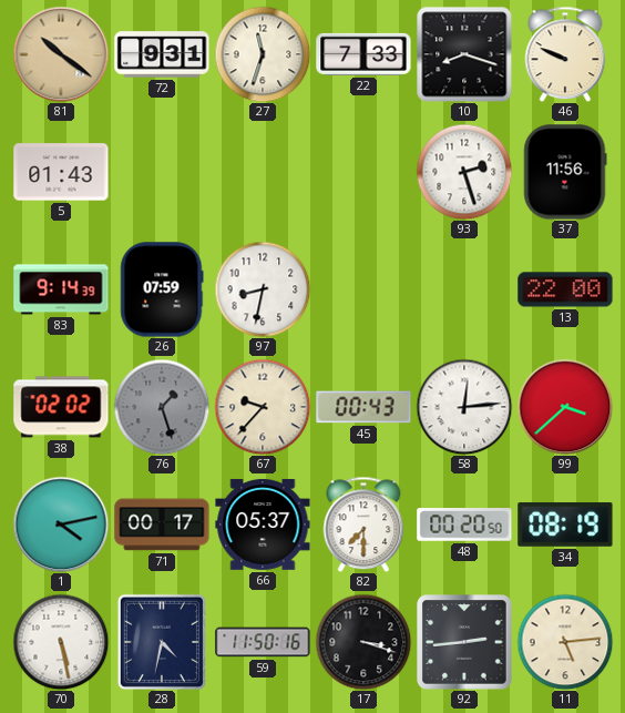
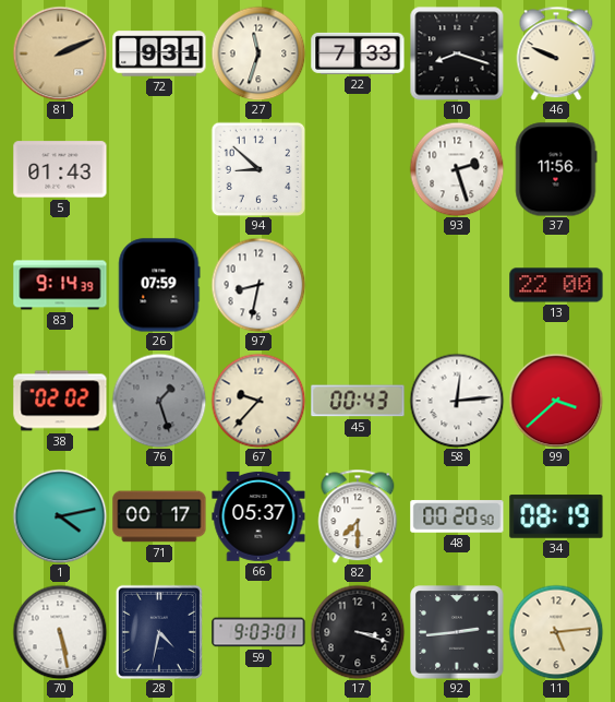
81: 10:21 -> 2:11
94: none -> 8:52
59: 11:50 -> 9:03
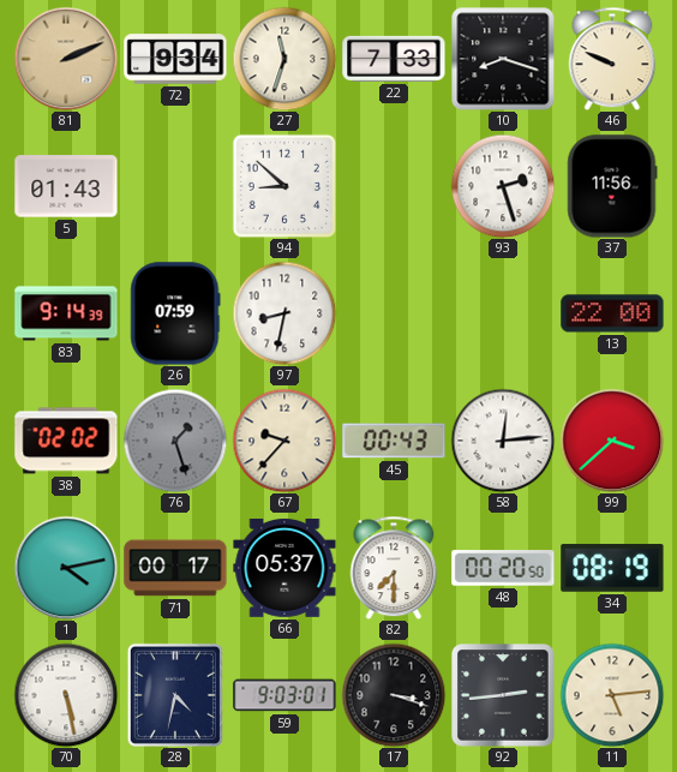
72: 9:31 -> 9:34
